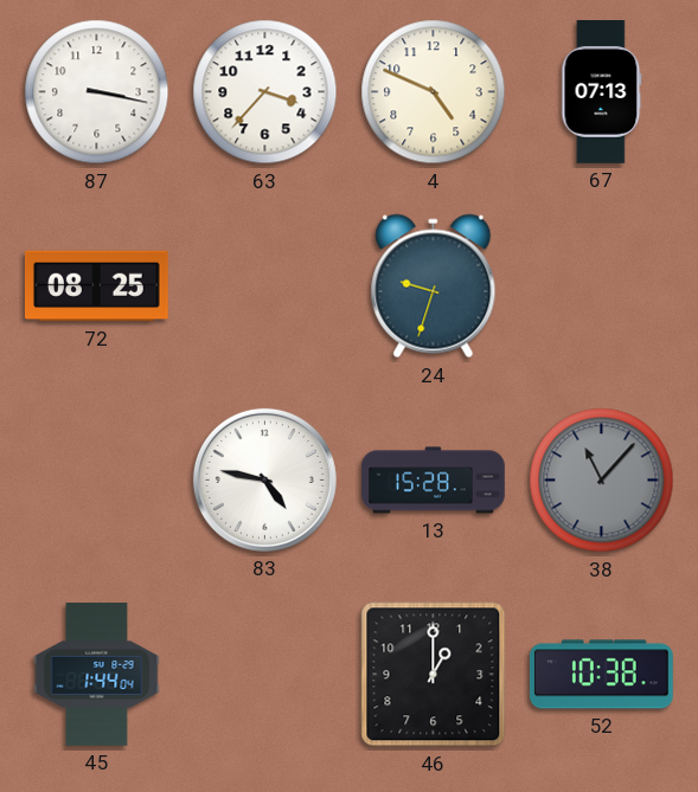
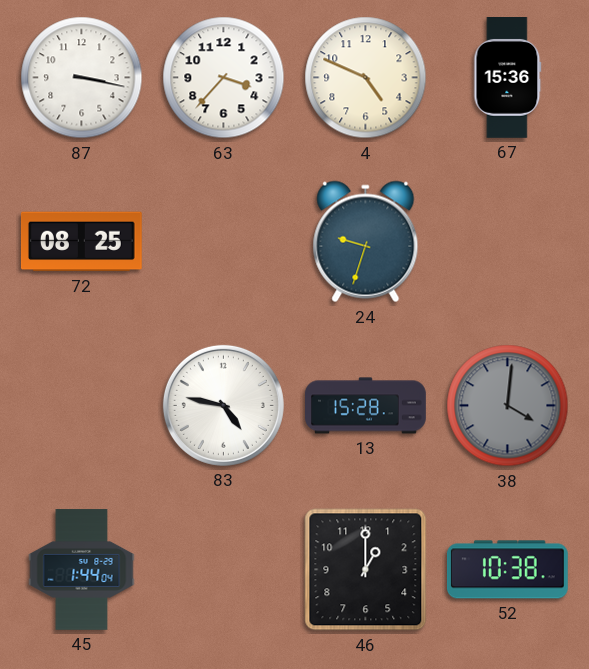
67: 07:13 -> 15:36
38: 11:07 -> 4:01
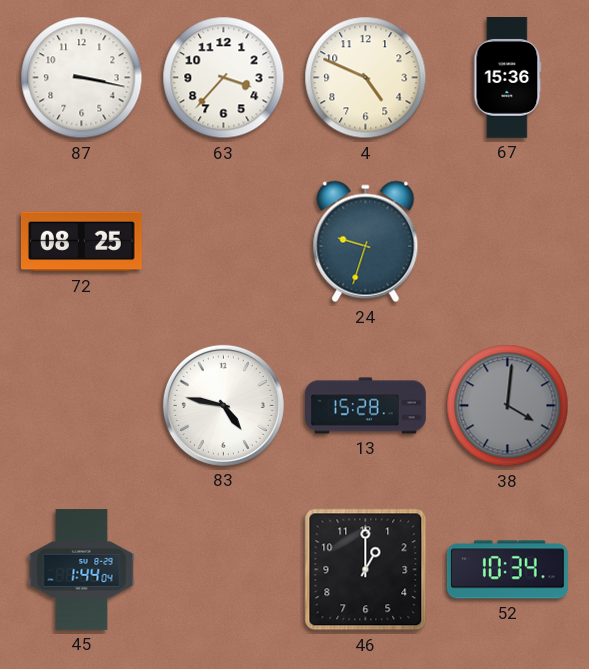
52: 10:38 -> 10:34
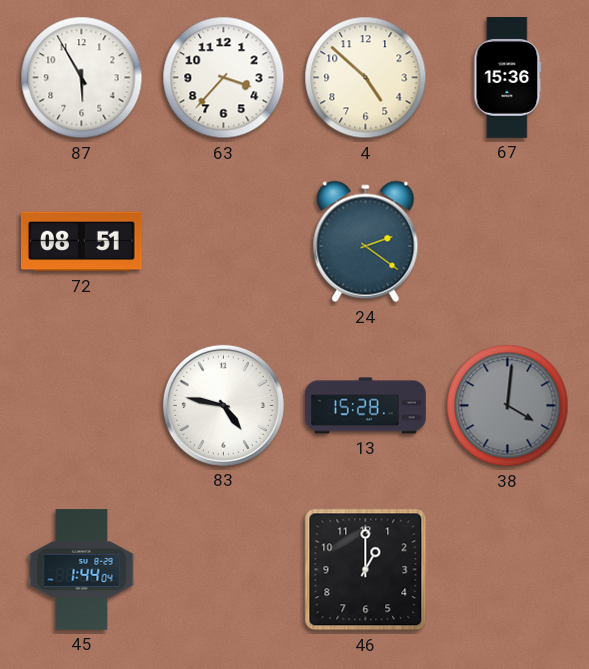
87: 3:17 -> 5:55
4: 4:49 -> 4:52
72: 08:25 -> 08:51
24: 9:33 -> 2:21
52: 10:34 -> none
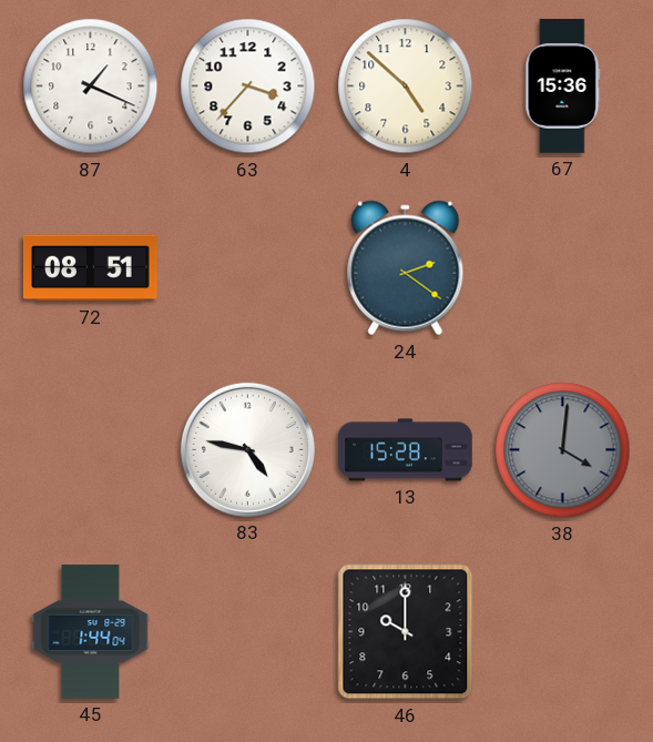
87: 5:55 -> 1:19
46: 1:00 -> 10:00
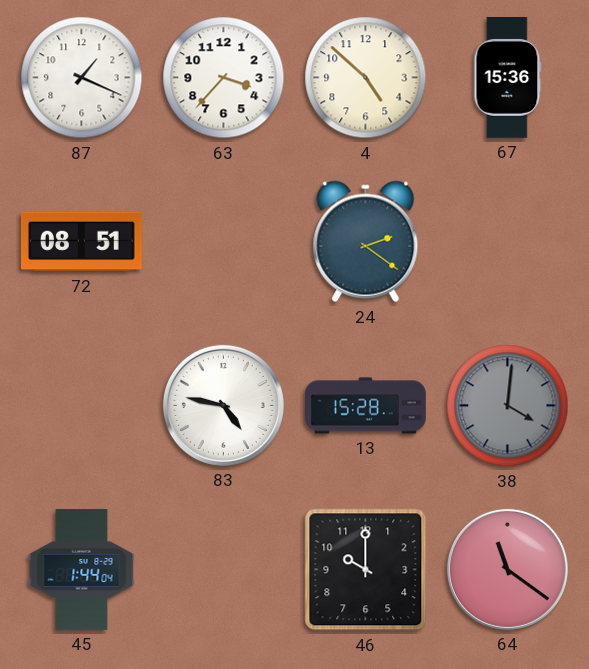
64: none -> 11:21
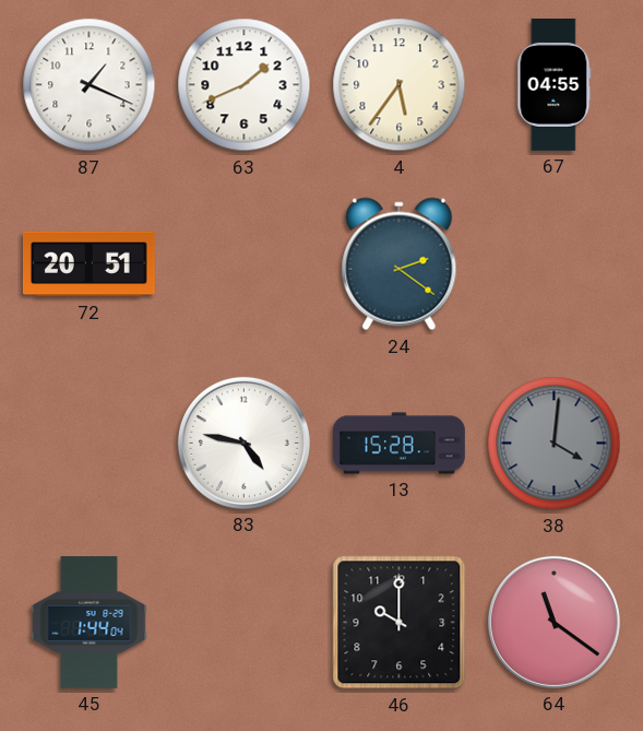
63: 3:37 -> 1:41
4: 4:52 -> 5:36
67: 15:36 -> 04:55
72: 08:51 -> 20:51
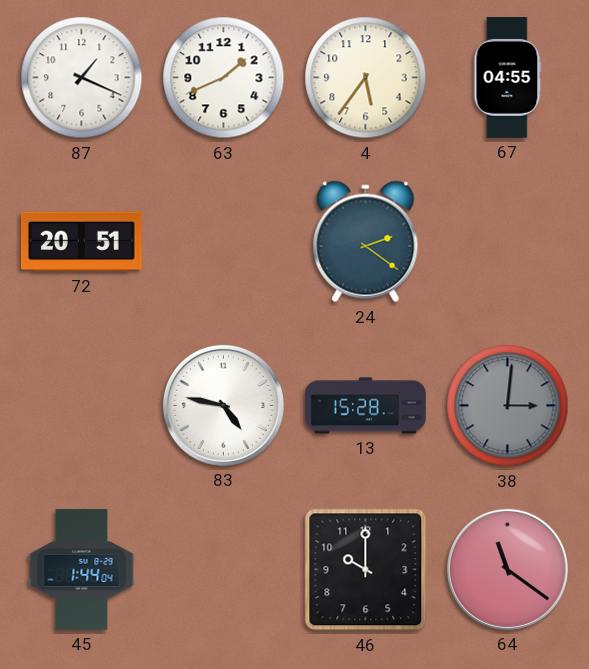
38: 4:01 -> 3:01
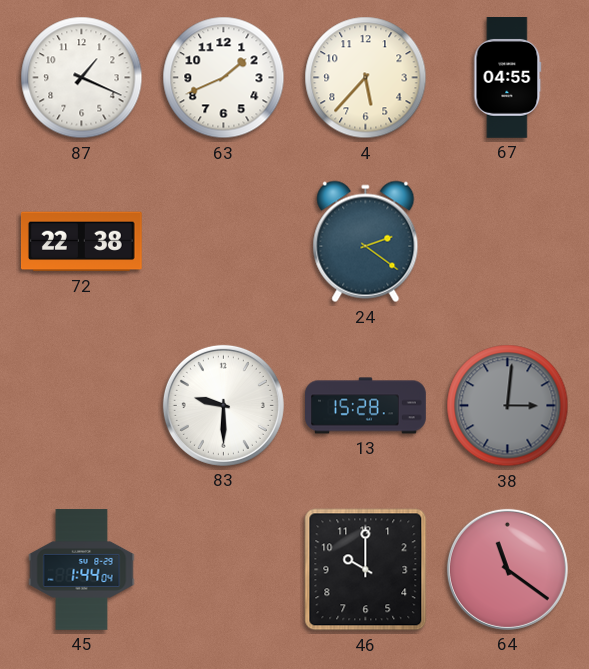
4: 5:36 -> 5:37
72: 20:51 -> 22:38
83: 4:47 -> 9:30
